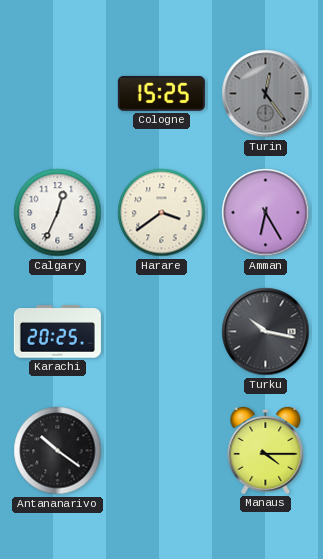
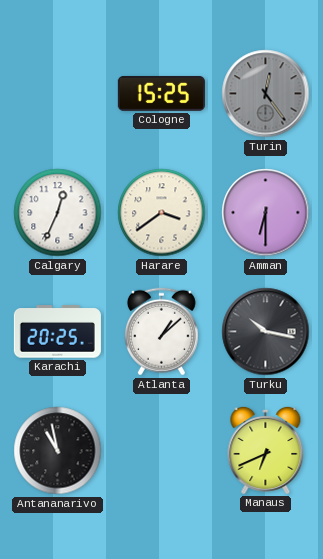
Amman: 6:25 -> 6:30
Atlanta: none -> 1:08
Antananarivo: 10:21 -> 10:58
Manaus: 4:15 -> 6:41
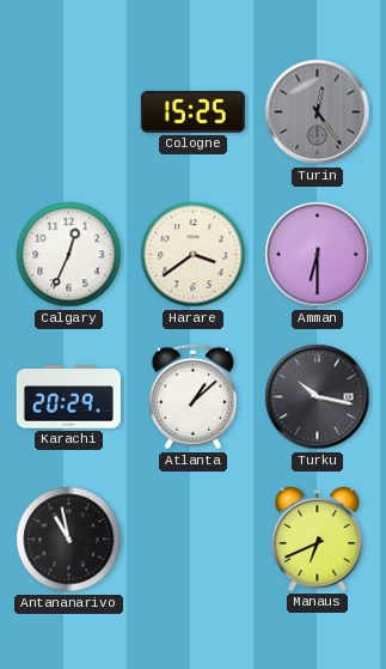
Karachi: 20:25 -> 20:29
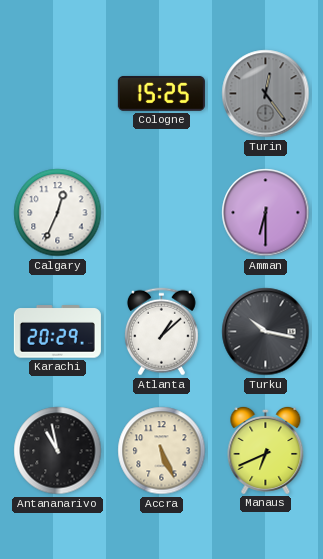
Harare: 3:39 -> none
Accra: none -> 5:26
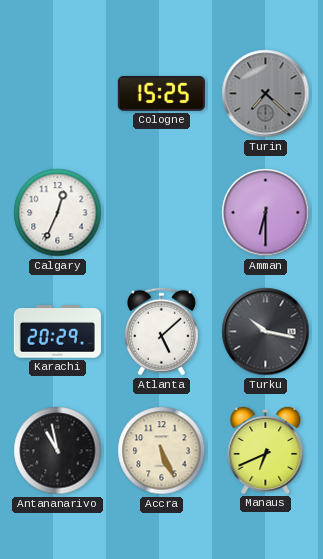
Turin: 12:24 -> 7:22
Atlanta: 1:08 -> 5:08
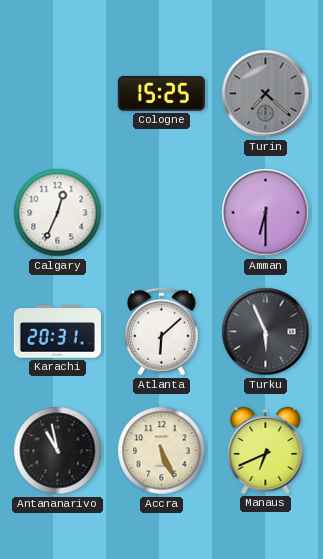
Karachi: 20:29 -> 20:31
Atlanta: 5:08 -> 6:08
Turku: 10:17 -> 5:56
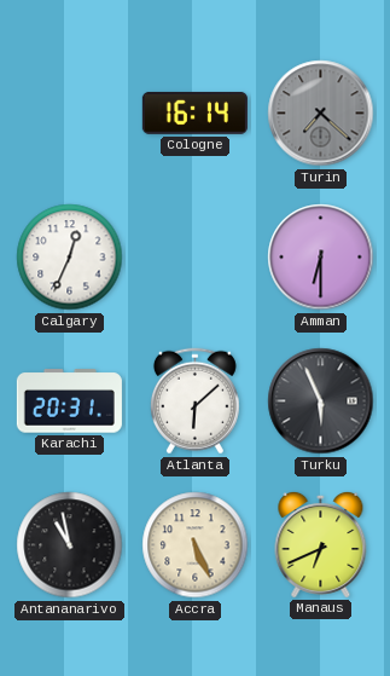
Cologne: 15:25 -> 16:14
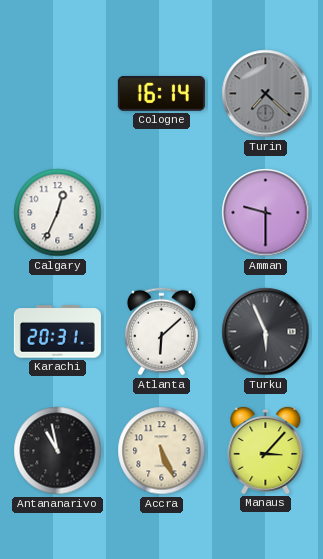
Amman: 6:30 -> 9:30
Manaus: 6:41 -> 3:07
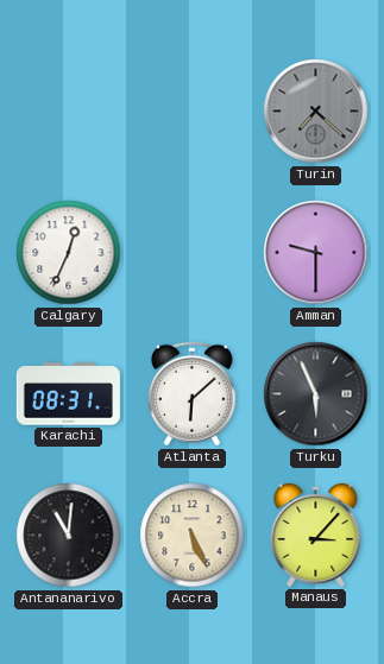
Cologne: 16:14 -> none
Karachi: 20:31 -> 08:31
Antananarivo: 10:58 -> 11:01
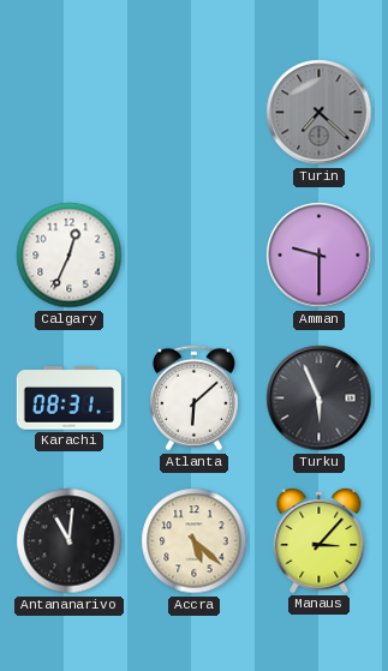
Accra: 5:26 -> 5:22
